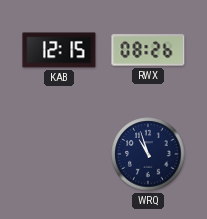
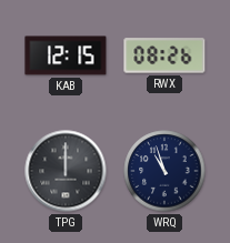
TPG: none -> 12:00
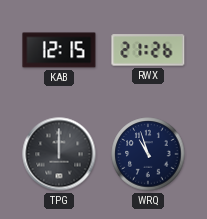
RWX: 08:26 -> 21:26
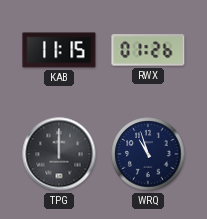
KAB: 12:15 -> 11:15
RWX: 21:26 -> 01:26
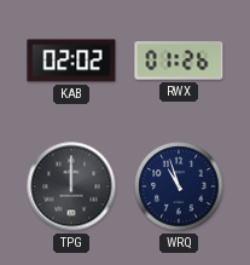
KAB: 11:15 -> 02:02
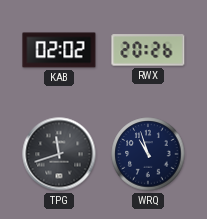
RWX: 01:26 -> 20:26
TPG: 12:00 -> 11:42
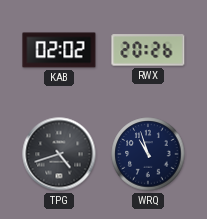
TPG: 11:42 -> 4:42
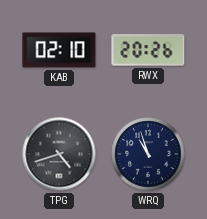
KAB: 02:02 -> 02:10
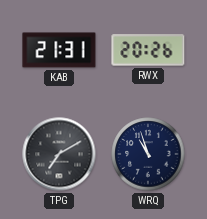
KAB: 02:10 -> 21:31
TPG: 4:42 -> 7:10
